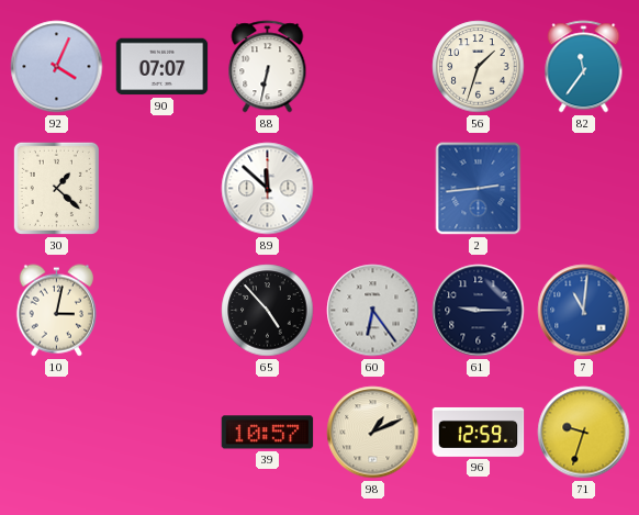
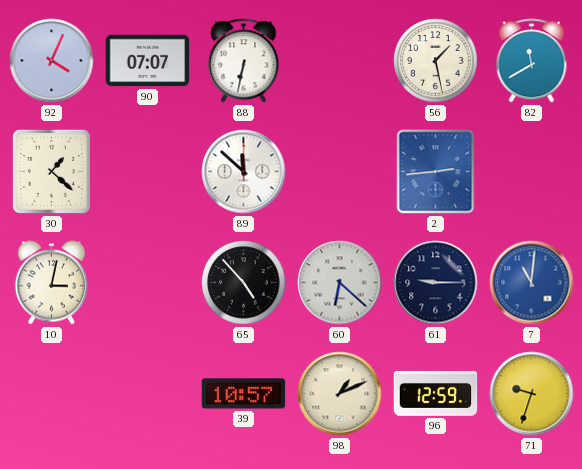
56: 1:33 -> 1:28
82: 11:36 -> 11:40
60: 6:24 -> 6:22
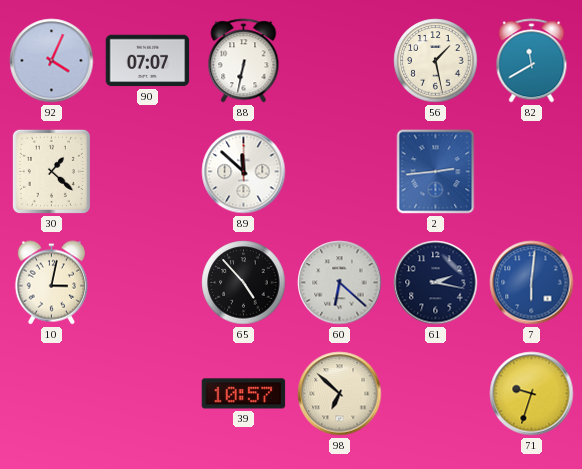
61: 9:15 -> 2:17
7: 11:01 -> 6:01
98: 1:11 -> 6:52
96: 12:59 -> none
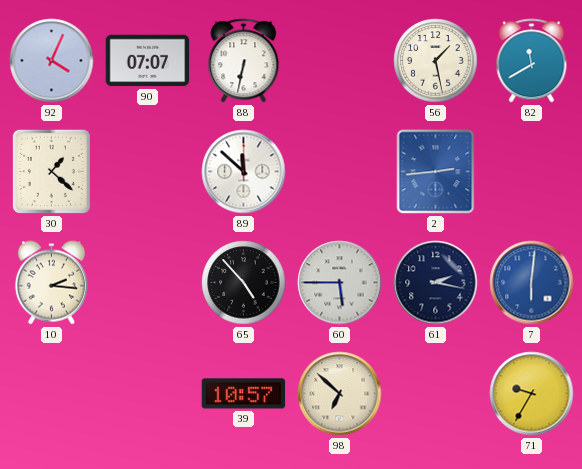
10: 3:02 -> 2:16
60: 6:22 -> 5:45
71: 9:33 -> 9:35
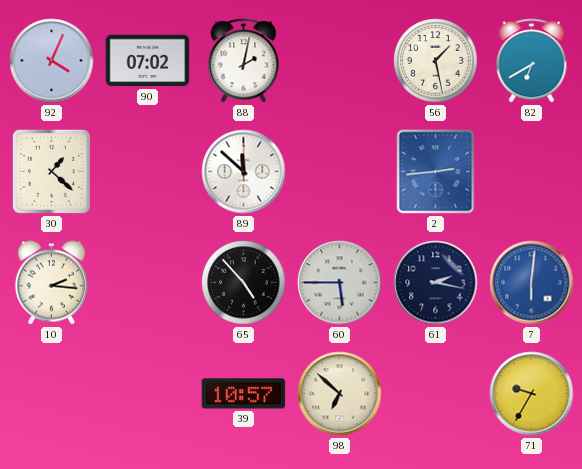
90: 07:07 -> 07:02
88: 6:32 -> 2:02
82: 11:40 -> 6:40
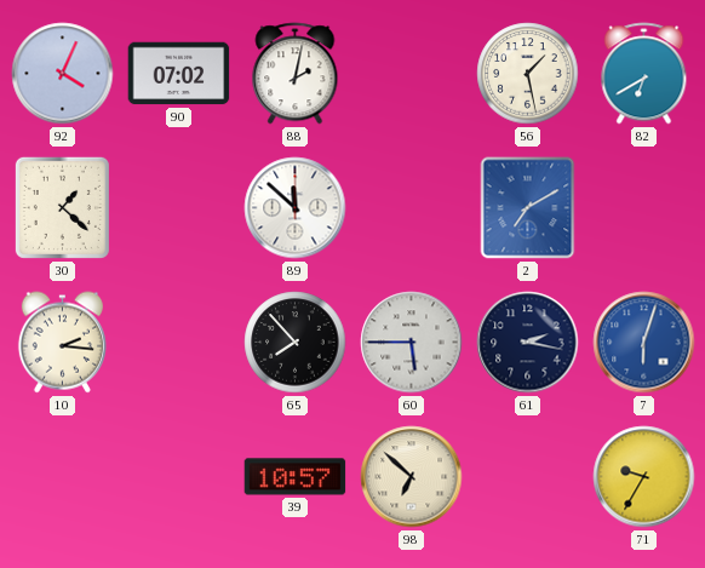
2: 2:44 -> 7:10
65: 4:53 -> 7:53
7: 6:01 -> 6:03
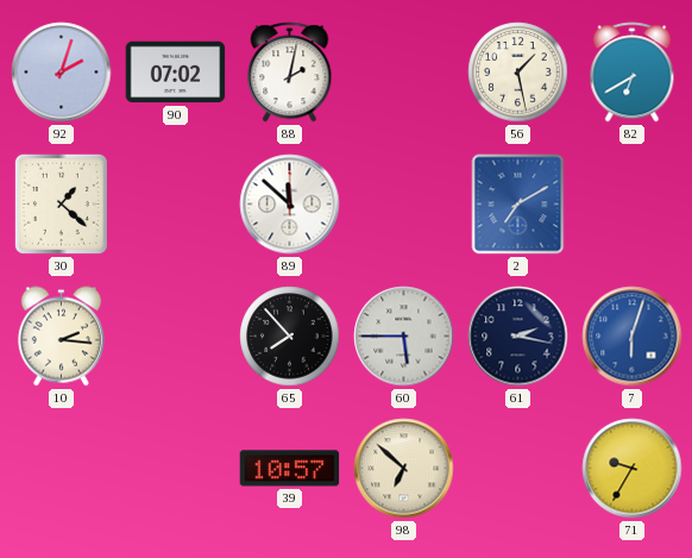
92: 4:04 -> 2:03
